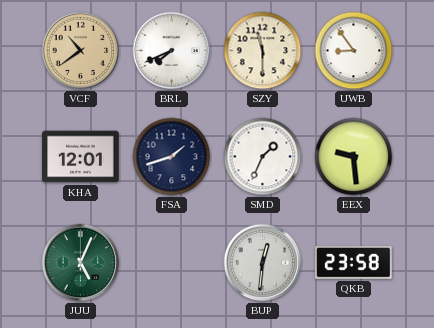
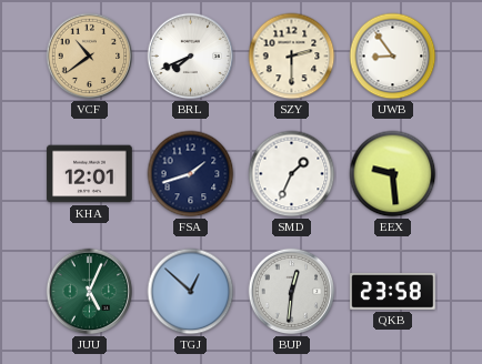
SZY: 11:30 -> 2:30
TGJ: none -> 12:52
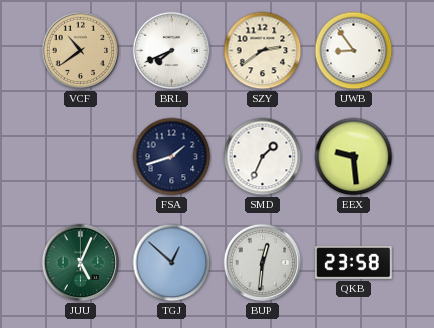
SZY: 2:30 -> 2:39
KHA: 12:01 -> none
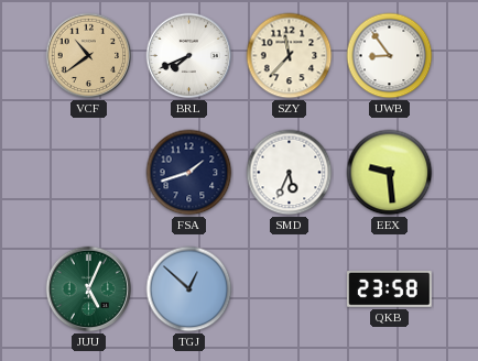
SZY: 2:39 -> 11:37
SMD: 1:34 -> 5:34
BUP: 12:31 -> none
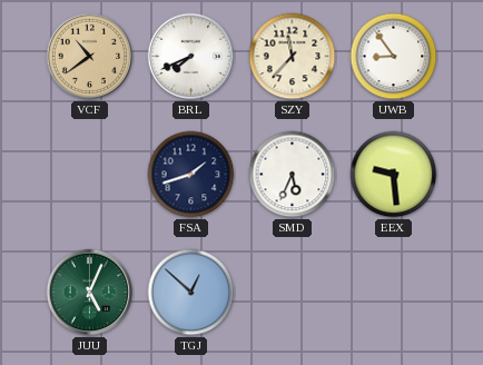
QKB: 23:58 -> none
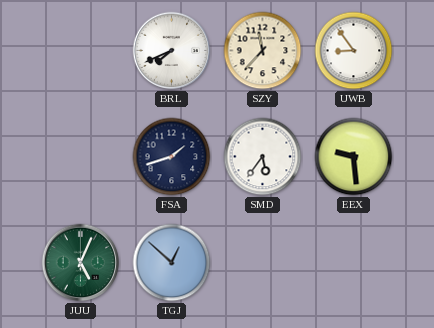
VCF: 10:39 -> none
SMD: 5:34 -> 5:36
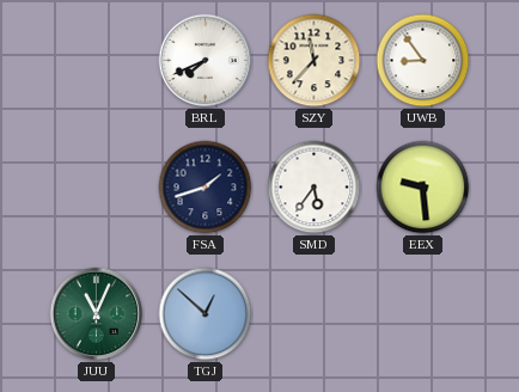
JUU: 5:04 -> 11:04
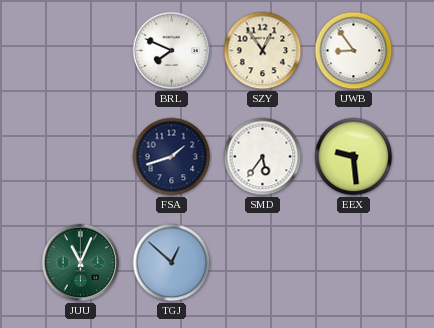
BRL: 7:41 -> 7:49
SZY: 11:37 -> 12:54
